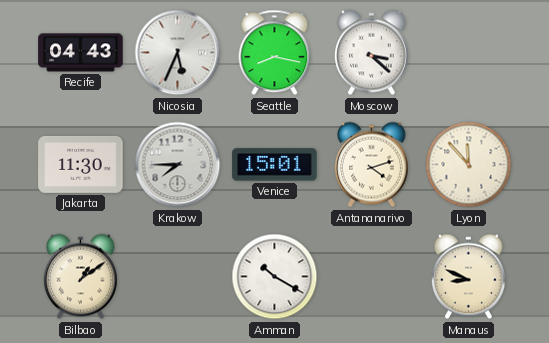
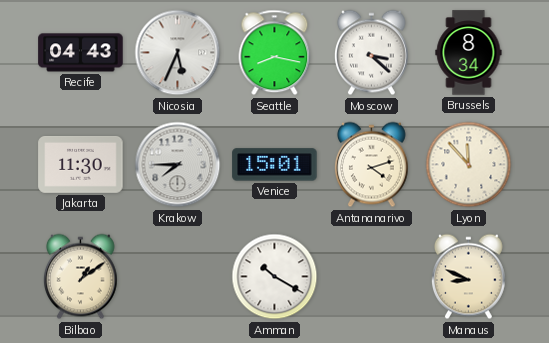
Brussels: none -> 8:34
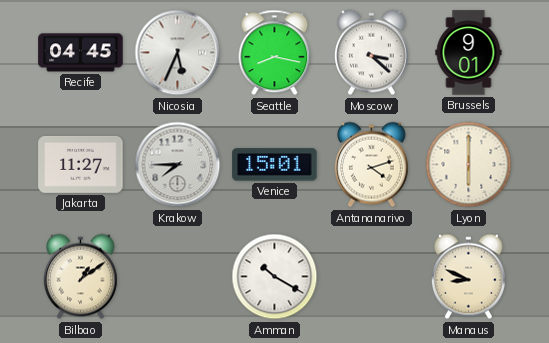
Recife: 04:43 -> 04:45
Brussels: 8:34 -> 9:01
Jakarta: 11:30 -> 11:27
Lyon: 11:53 -> 6:00
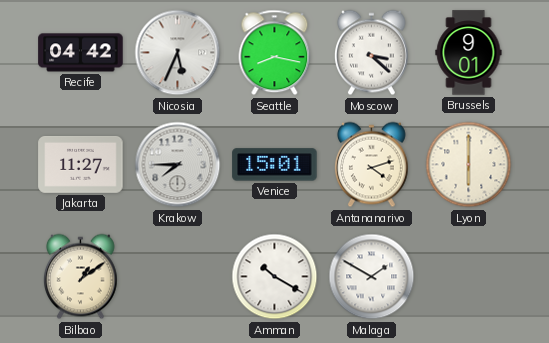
Recife: 04:45 -> 04:42
Malaga: none -> 1:50
Manaus: 8:49 -> none
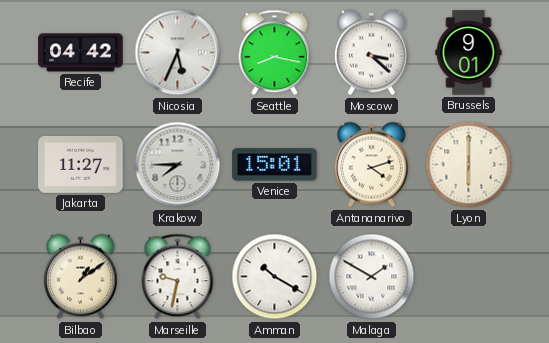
Marseille: none -> 9:32
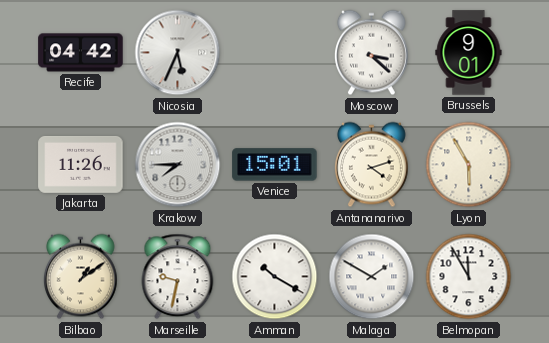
Seattle: 8:17 -> none
Jakarta: 11:27 -> 11:26
Lyon: 6:00 -> 5:55
Belmopan: none -> 11:55
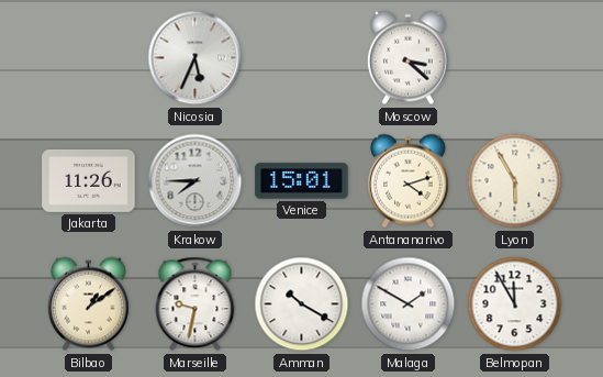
Recife: 04:42 -> none
Brussels: 9:01 -> none
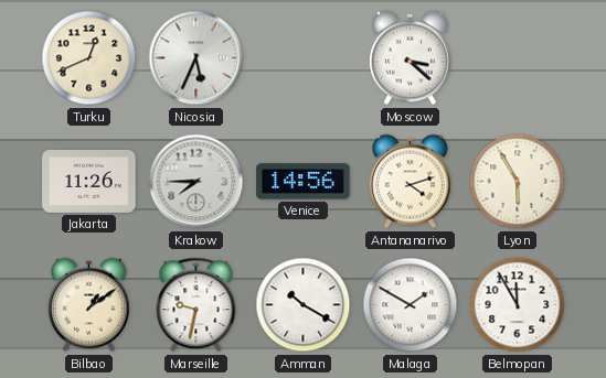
Turku: none -> 12:41
Venice: 15:01 -> 14:56
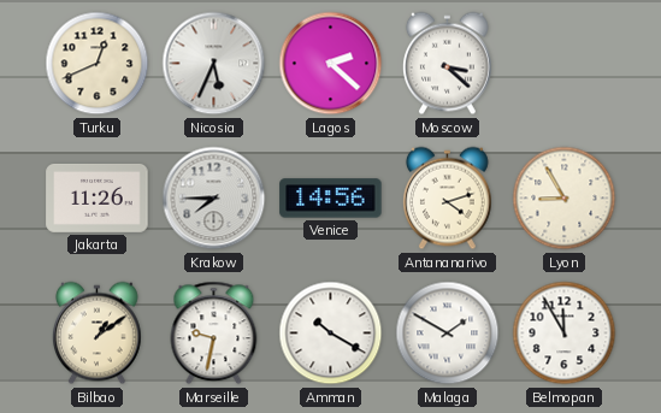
Lagos: none -> 2:22
Lyon: 5:55 -> 8:55
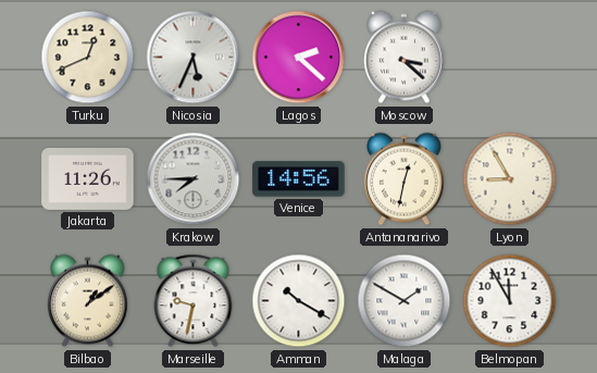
Antananarivo: 4:12 -> 12:32
